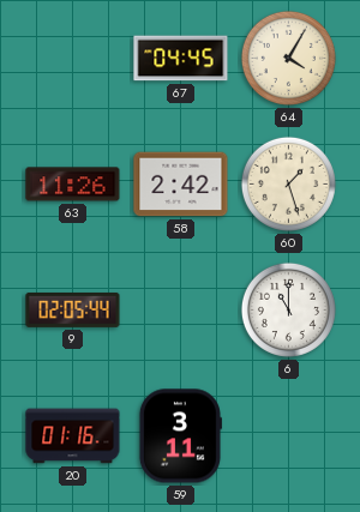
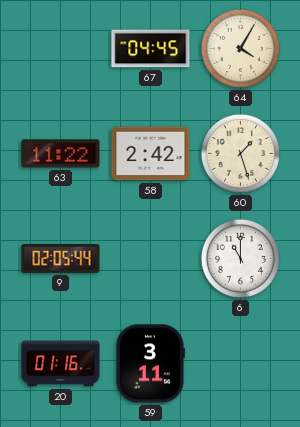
63: 11:26 -> 11:22
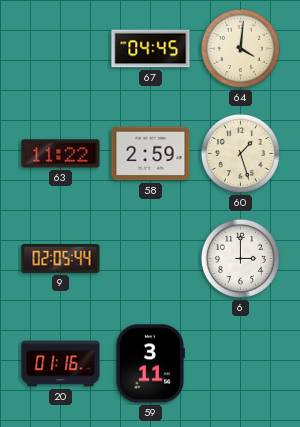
64: 4:05 -> 4:01
58: 2:42 -> 2:59
6: 11:00 -> 3:00
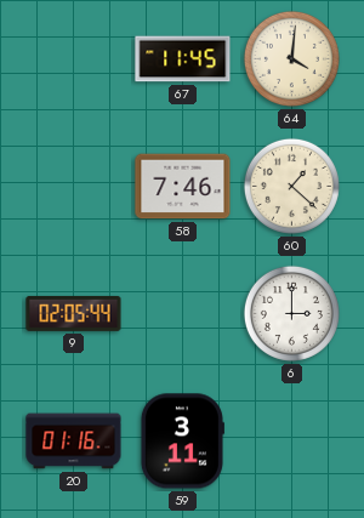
67: 04:45 -> 11:45
63: 11:22 -> none
58: 2:59 -> 7:46
60: 1:27 -> 1:22
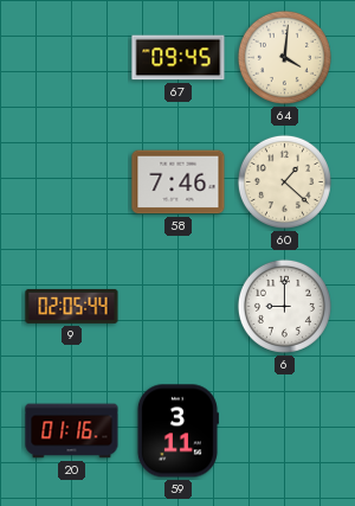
67: 11:45 -> 09:45
6: 3:00 -> 9:00
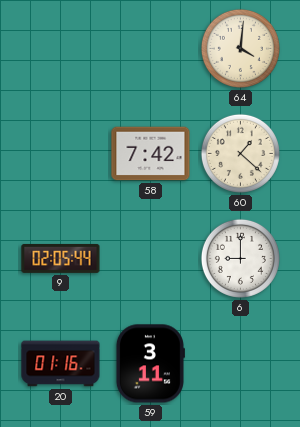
67: 09:45 -> none
58: 7:46 -> 7:42
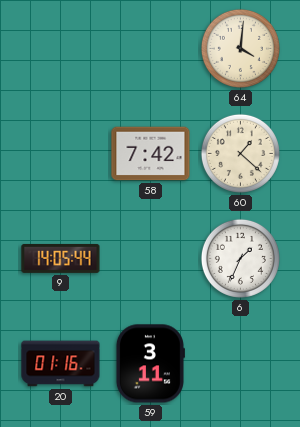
9: 02:05 -> 14:05
6: 9:00 -> 1:34
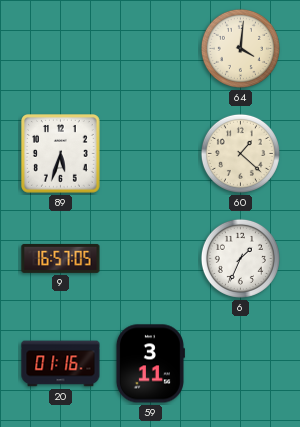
89: none -> 5:33
58: 7:42 -> none
9: 14:05 -> 16:57
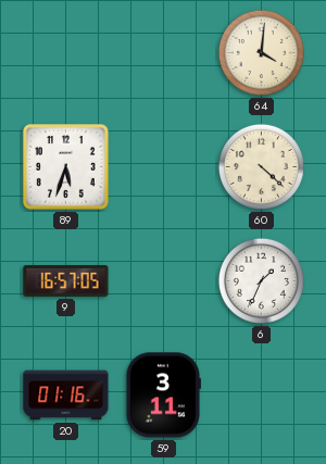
60: 1:22 -> 4:22
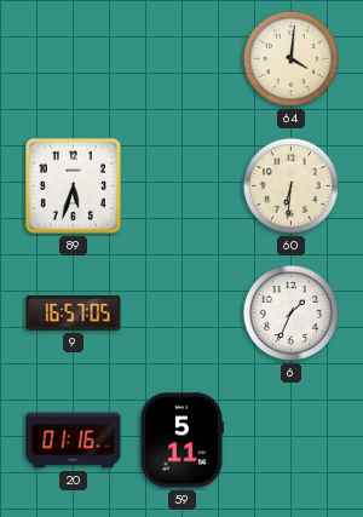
60: 4:22 -> 6:31
59: 3:11 -> 5:11
